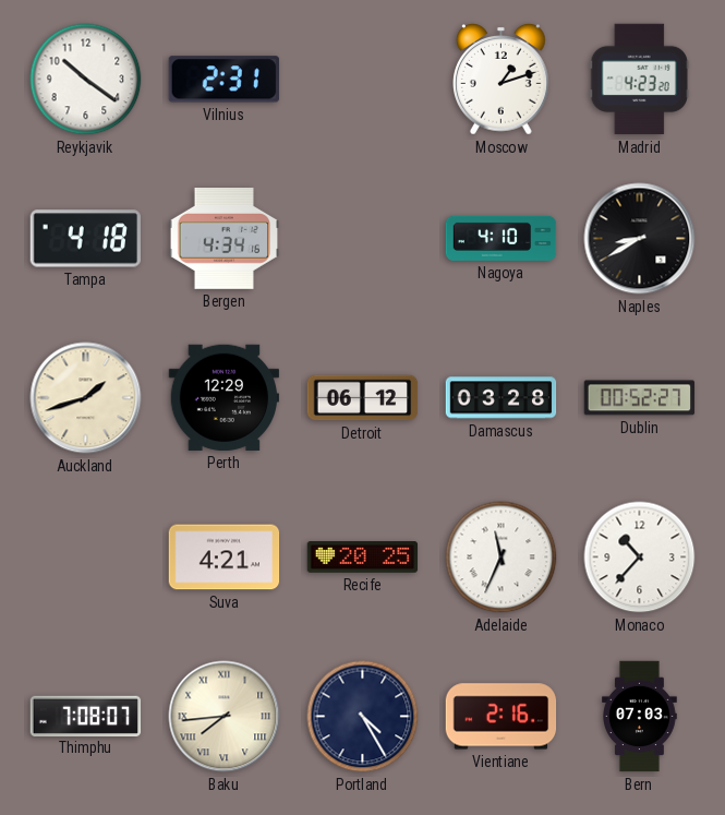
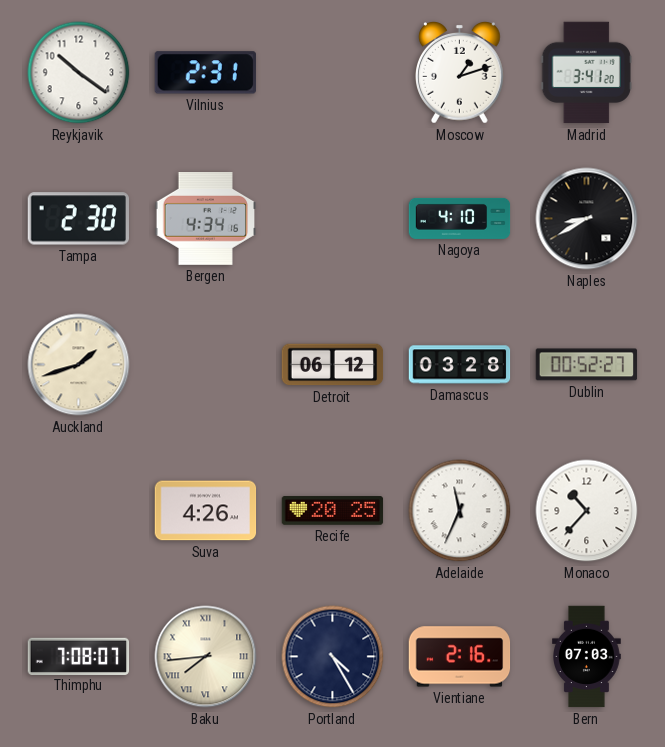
Madrid: 4:23 -> 3:41
Tampa: 4:18 -> 2:30
Perth: 12:29 -> none
Suva: 4:21 -> 4:26
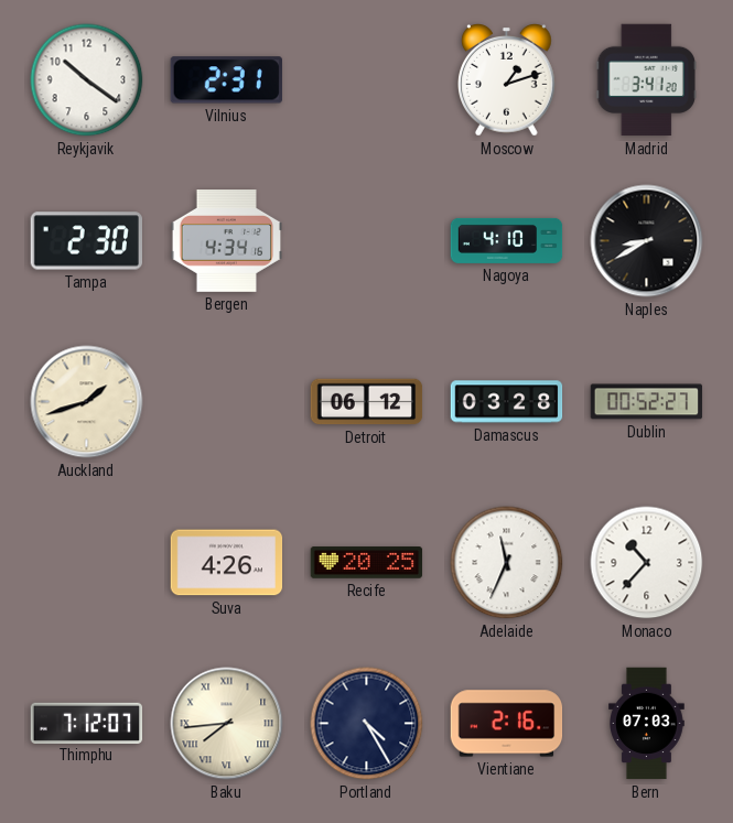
Thimphu: 7:08 -> 7:12
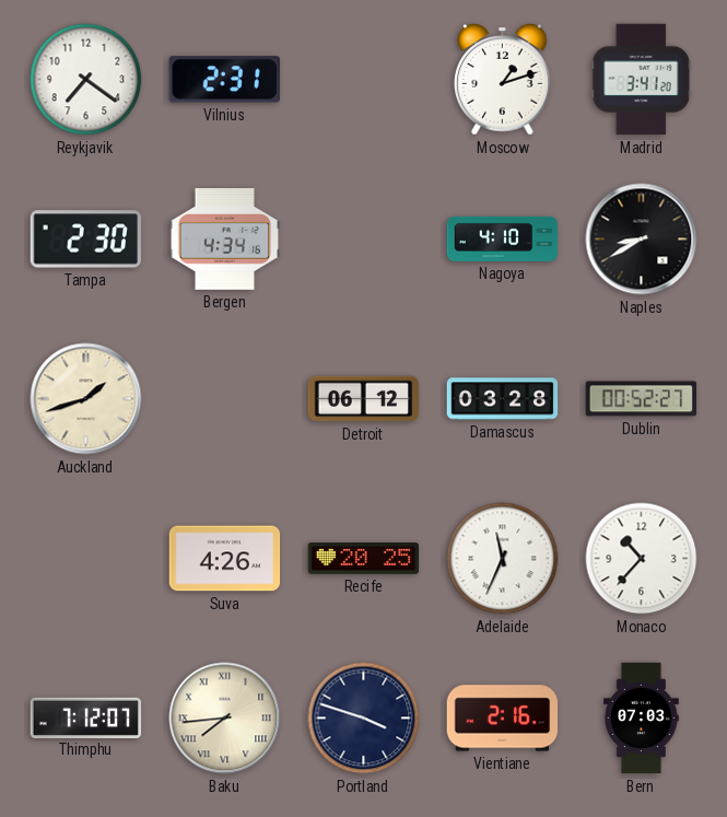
Reykjavik: 10:21 -> 7:21
Portland: 4:25 -> 3:48
